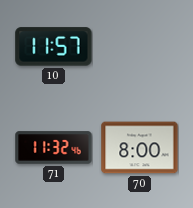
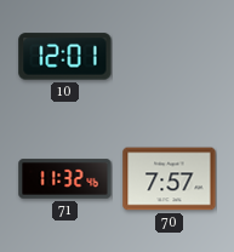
10: 11:57 -> 12:01
70: 8:00 -> 7:57
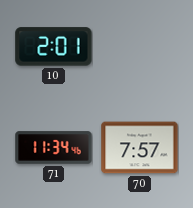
10: 12:01 -> 2:01
71: 11:32 -> 11:34
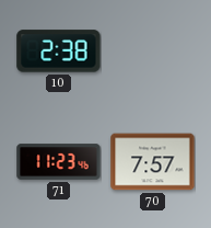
10: 2:01 -> 2:38
71: 11:34 -> 11:23
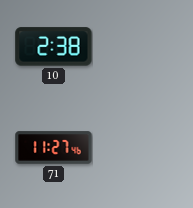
71: 11:23 -> 11:27
70: 7:57 -> none
